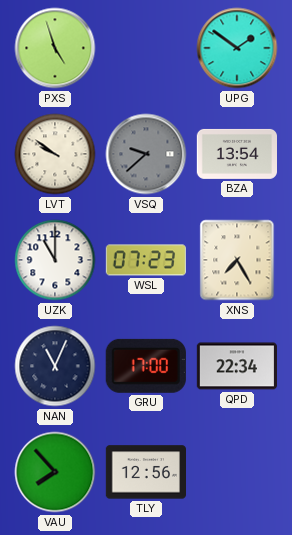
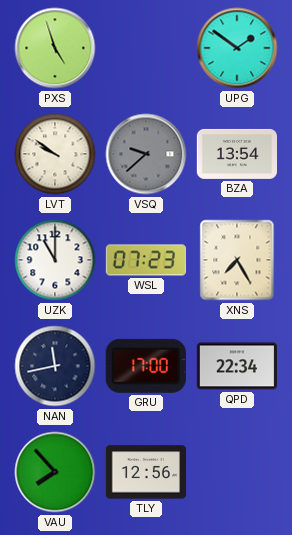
NAN: 11:04 -> 11:43
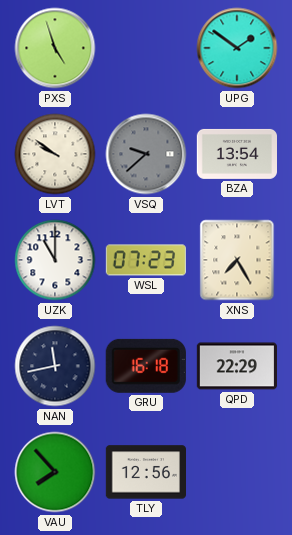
GRU: 17:00 -> 16:18
QPD: 22:34 -> 22:29
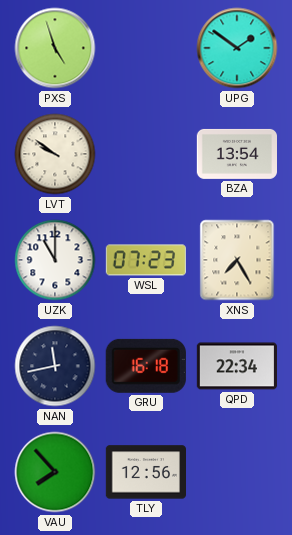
VSQ: 9:38 -> none
QPD: 22:29 -> 22:34
